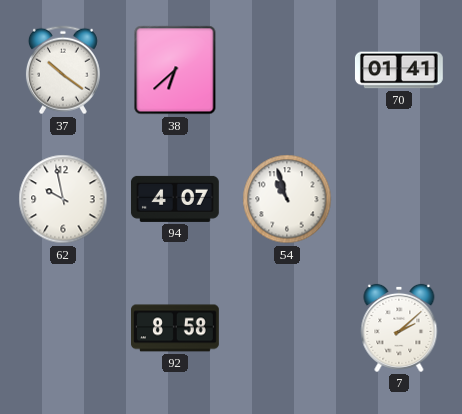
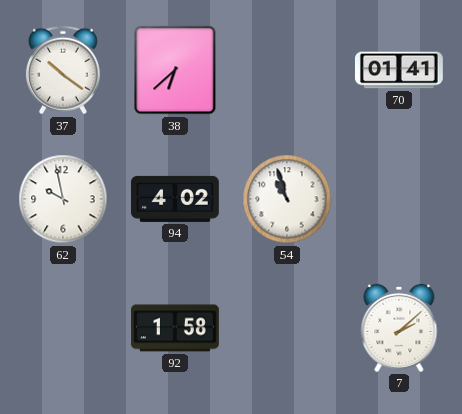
94: 4:07 -> 4:02
92: 8:58 -> 1:58
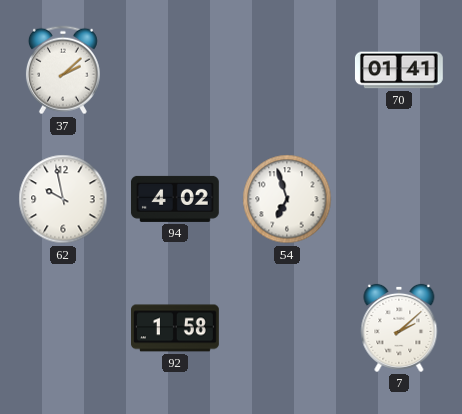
37: 10:21 -> 2:08
38: 6:38 -> none
54: 10:57 -> 6:57
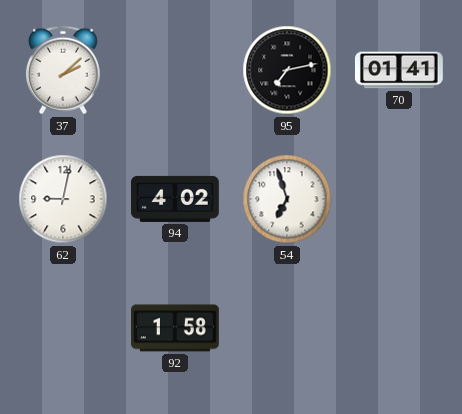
95: none -> 7:13
62: 9:58 -> 9:02
7: 2:08 -> none
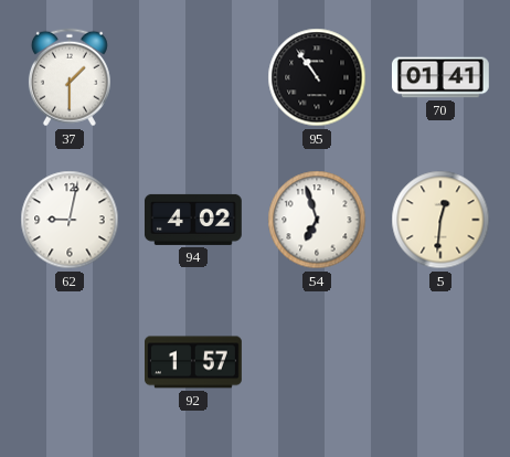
37: 2:08 -> 1:30
95: 7:13 -> 10:54
5: none -> 12:31
92: 1:58 -> 1:57
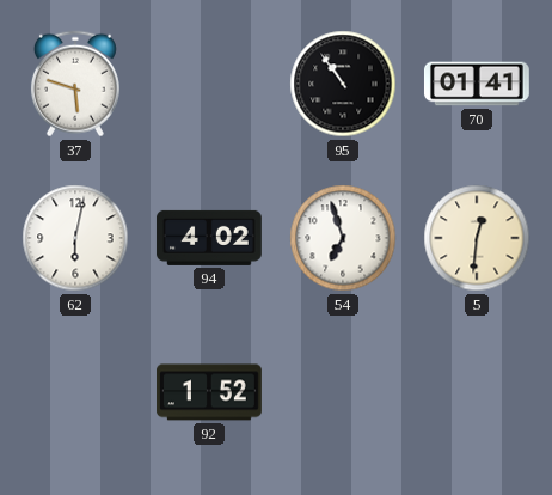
37: 1:30 -> 5:48
62: 9:02 -> 6:02
92: 1:57 -> 1:52
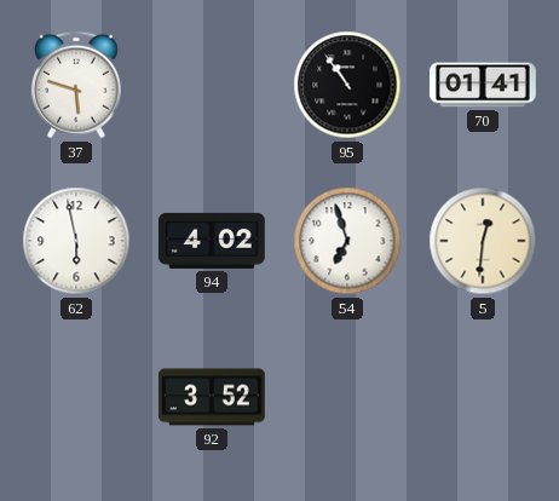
62: 6:02 -> 5:58
92: 1:52 -> 3:52
